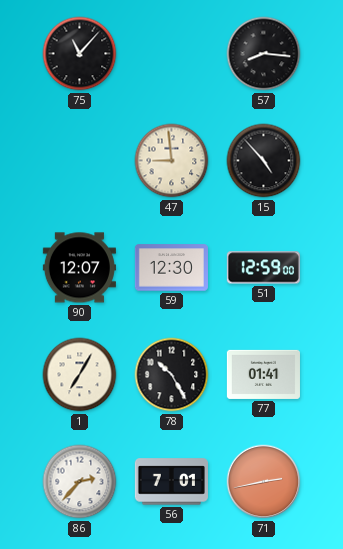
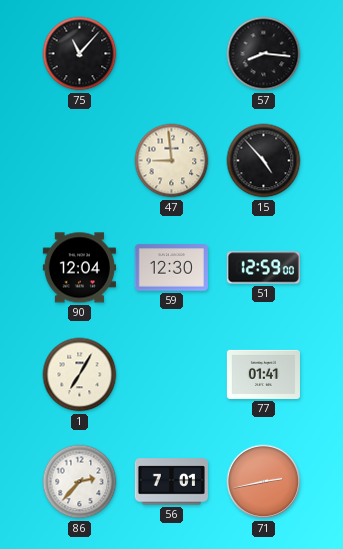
90: 12:07 -> 12:04
78: 10:25 -> none
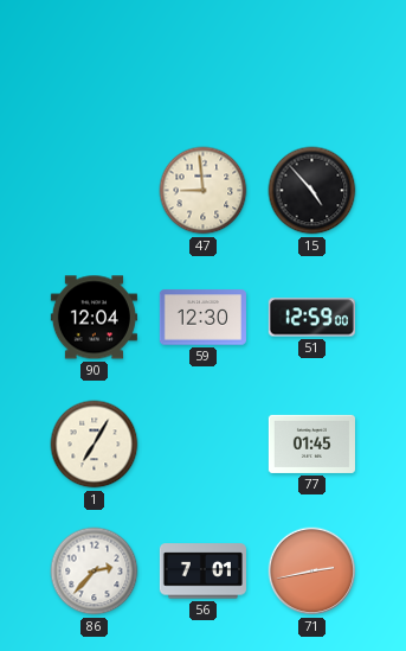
75: 11:07 -> none
57: 8:16 -> none
77: 01:41 -> 01:45
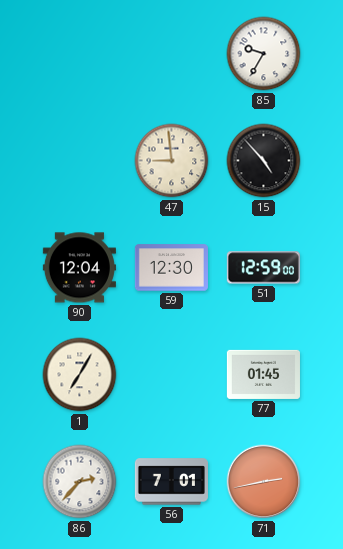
85: none -> 9:35
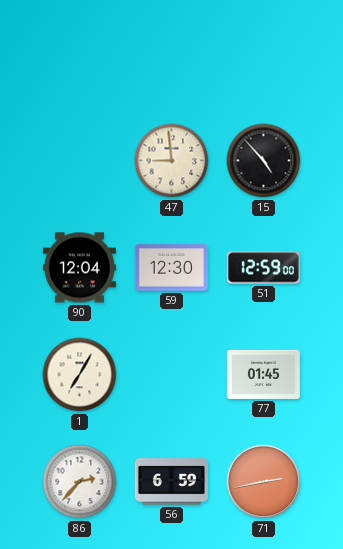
85: 9:35 -> none
56: 7:01 -> 6:59
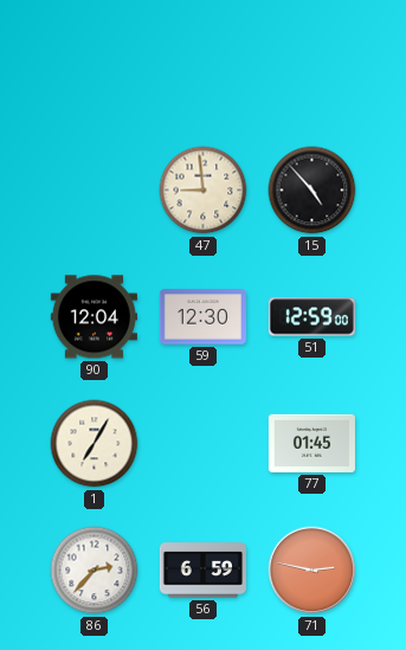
71: 2:43 -> 2:47
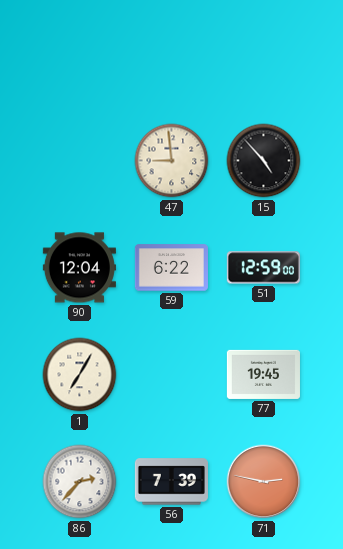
59: 12:30 -> 6:22
77: 01:45 -> 19:45
56: 6:59 -> 7:39
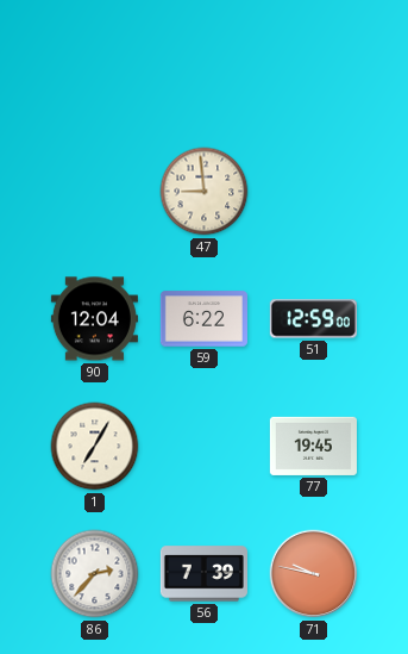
15: 4:53 -> none
71: 2:47 -> 9:47
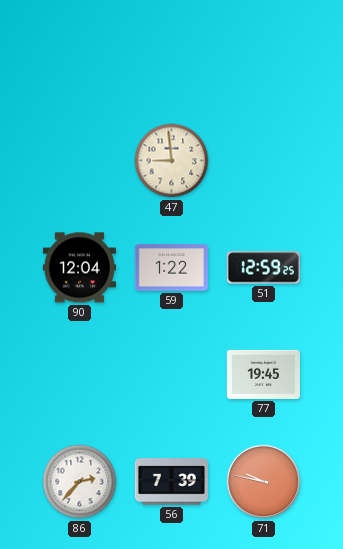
59: 6:22 -> 1:22
51: 12:59:00 -> 12:59:25
1: 7:05 -> none
